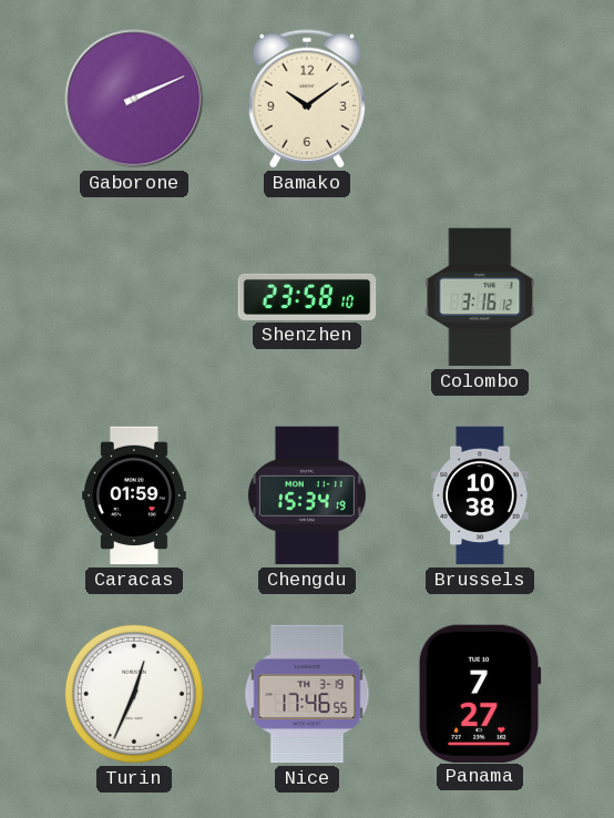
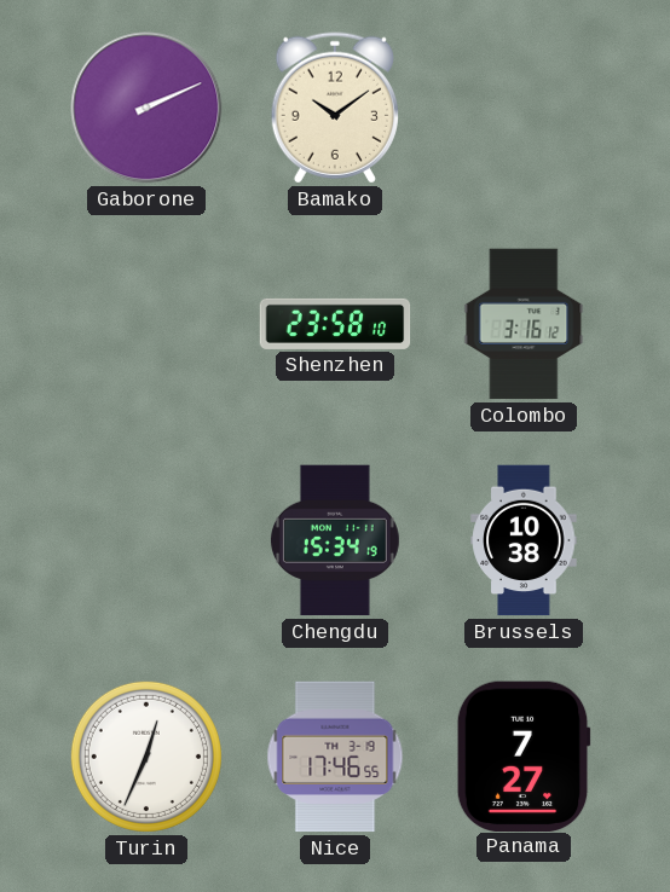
Caracas: 01:59 -> none
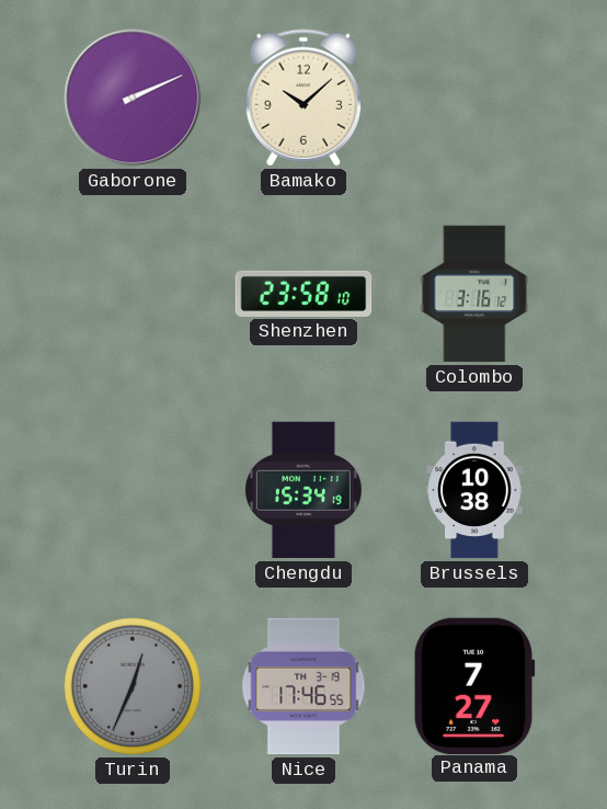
Bamako: 10:09 -> 10:08
Turin dial: white -> grey
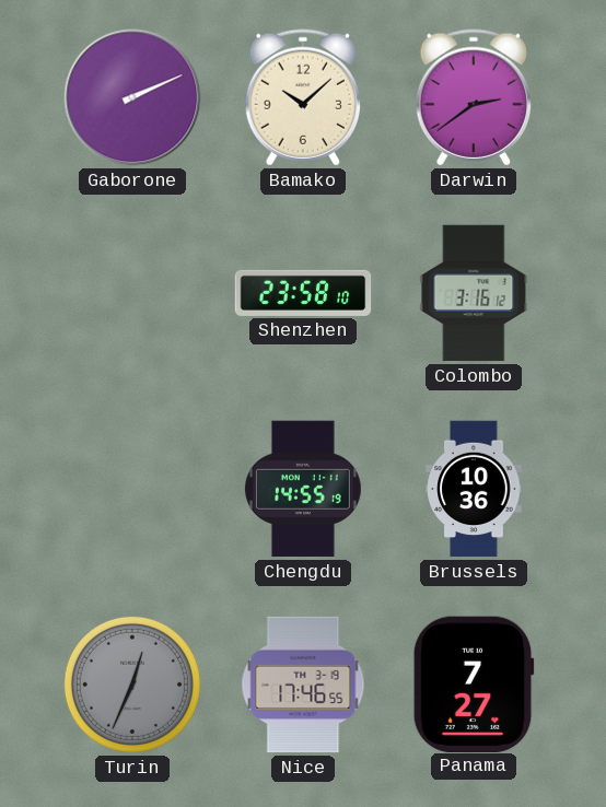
Darwin: none -> 2:39
Chengdu: 15:34 -> 14:55
Brussels: 10:38 -> 10:36
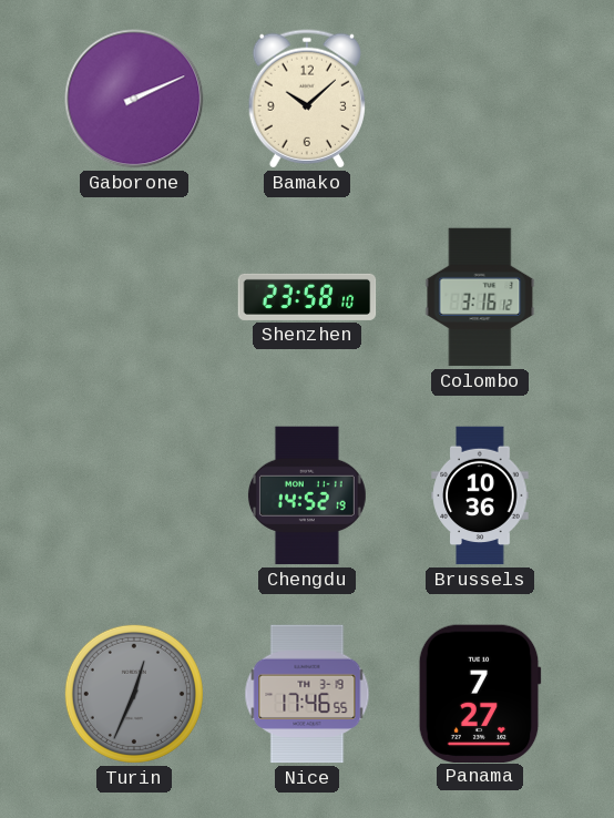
Darwin: 2:39 -> none
Chengdu: 14:55 -> 14:52
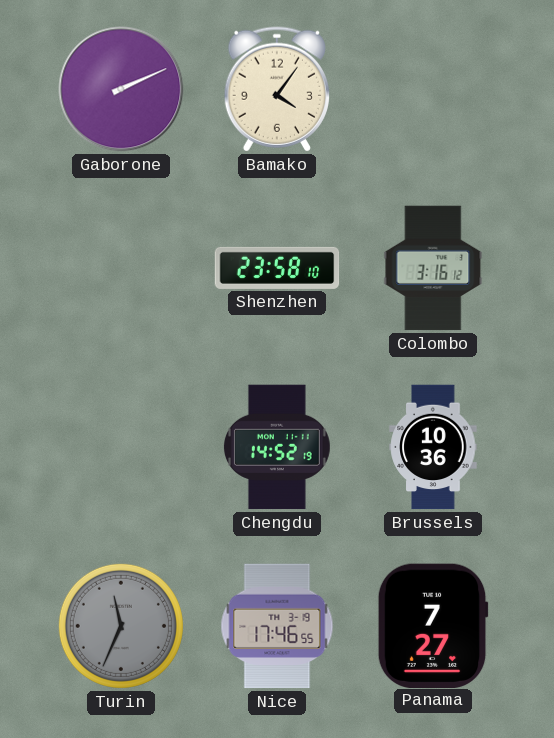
Bamako: 10:08 -> 4:06
Turin: 12:34 -> 11:34
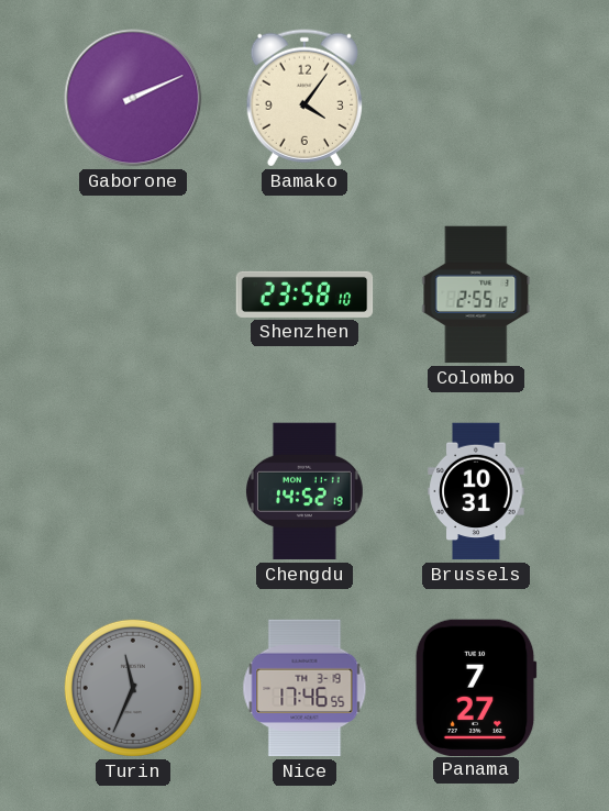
Colombo: 3:16 -> 2:55
Brussels: 10:36 -> 10:31
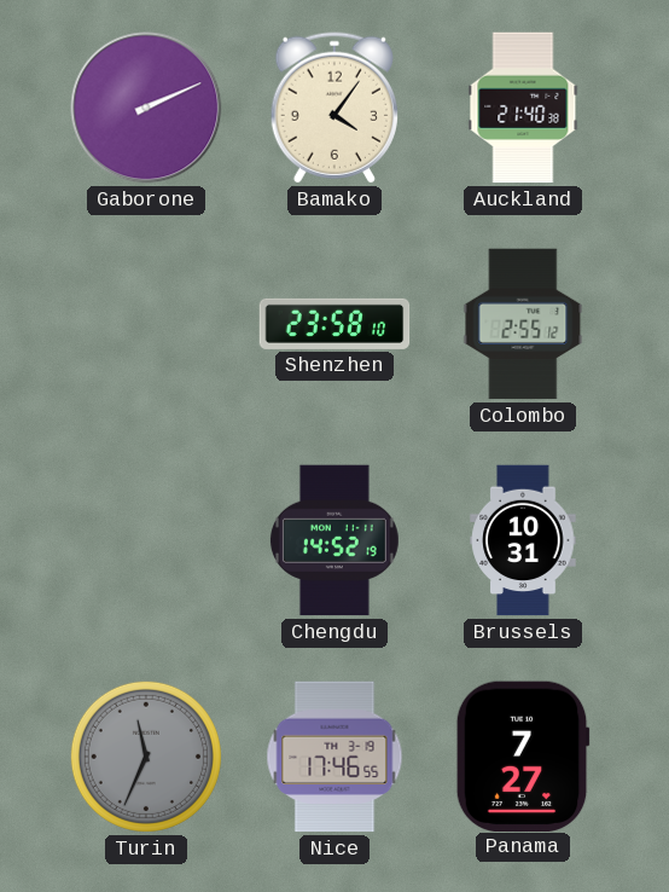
Auckland: none -> 21:40
